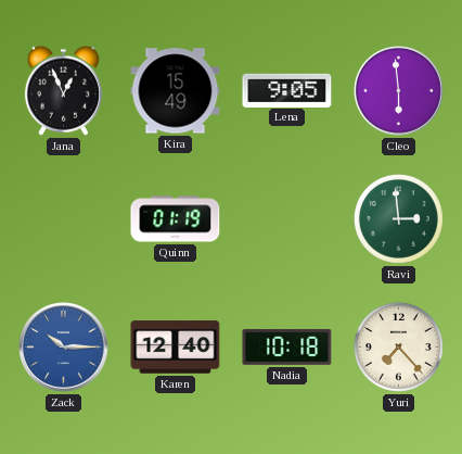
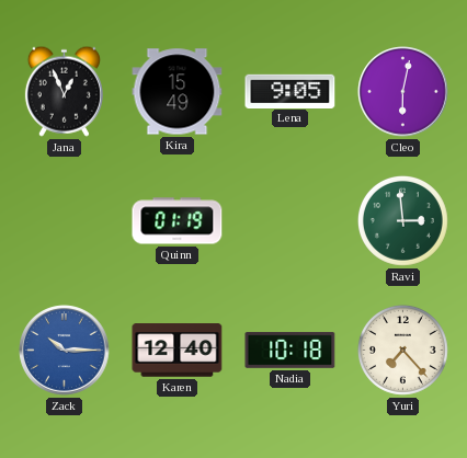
Cleo: 5:59 -> 6:02
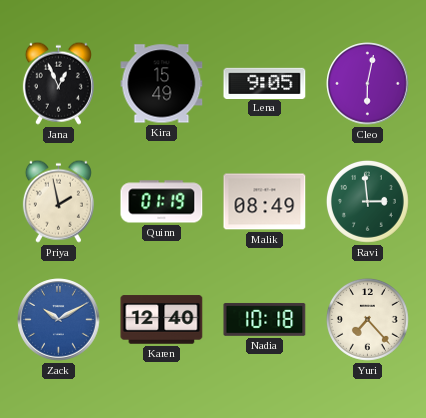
Priya: none -> 1:58
Malik: none -> 08:49
Zack: 10:15 -> 10:10
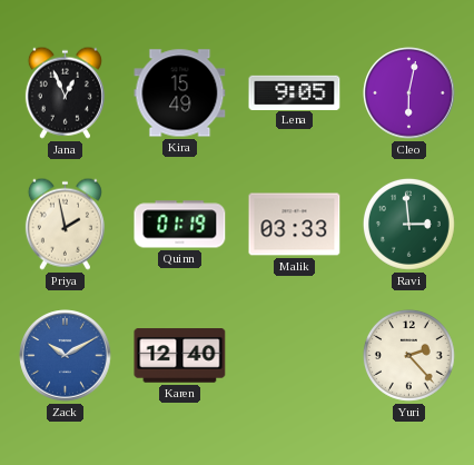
Malik: 08:49 -> 03:33
Nadia: 10:18 -> none
Yuri: 7:23 -> 2:23
